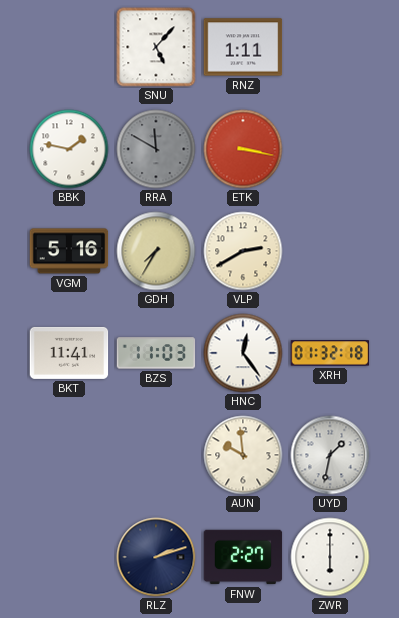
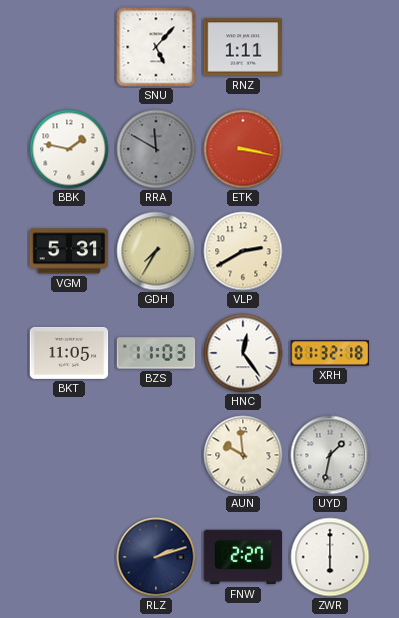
VGM: 5:16 -> 5:31
BKT: 11:41 -> 11:05
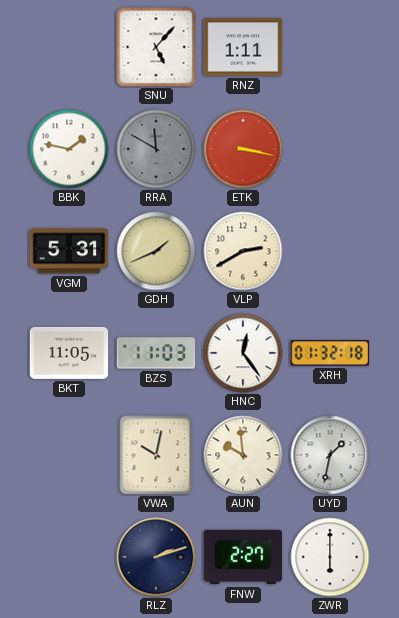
GDH: 7:35 -> 1:41
VWA: none -> 10:02
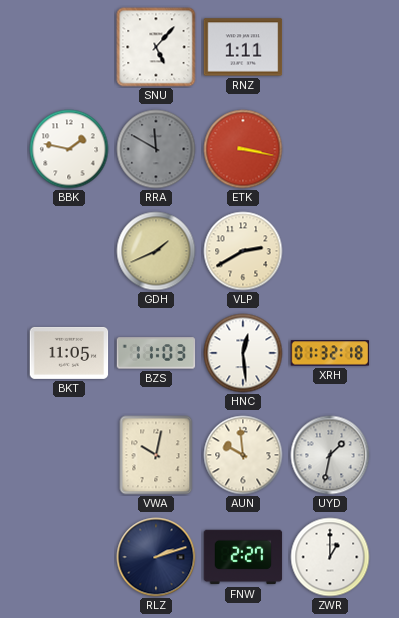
VGM: 5:31 -> none
HNC: 12:24 -> 12:29
ZWR: 6:00 -> 1:00
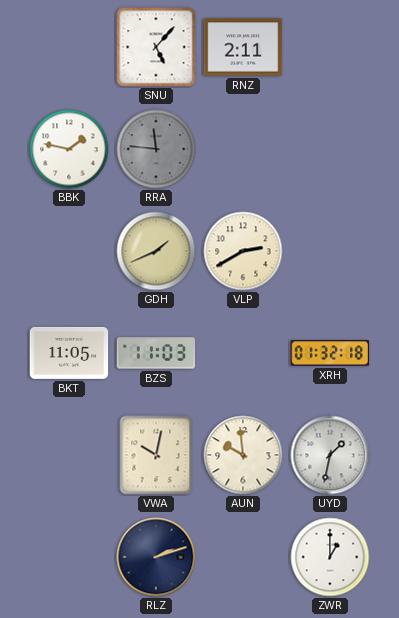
RNZ: 1:11 -> 2:11
RRA: 11:50 -> 11:46
ETK: 3:17 -> none
HNC: 12:29 -> none
FNW: 2:27 -> none
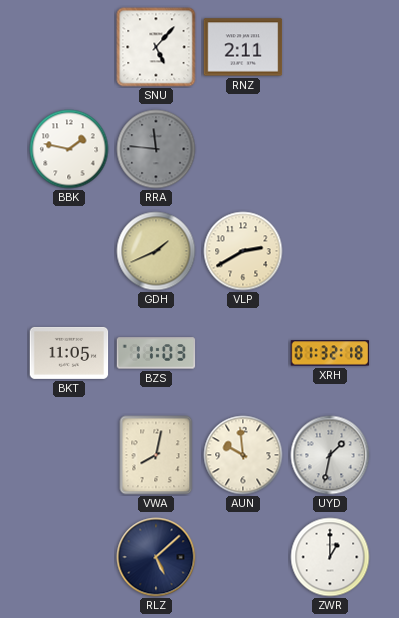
VWA: 10:02 -> 8:02
RLZ: 2:12 -> 5:08
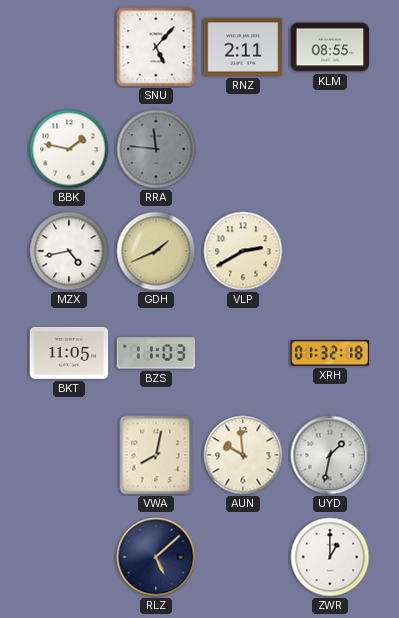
KLM: none -> 08:55
MZX: none -> 4:43
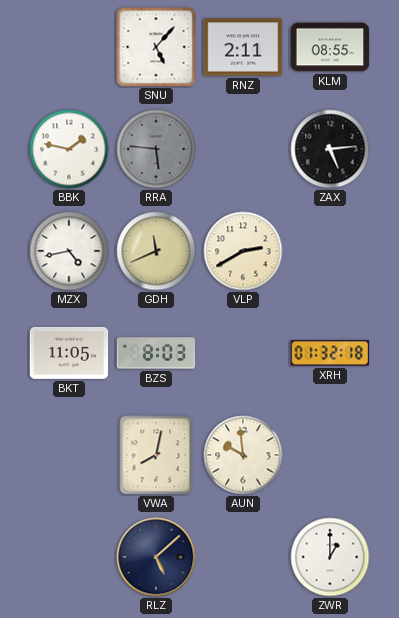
RRA: 11:46 -> 5:46
ZAX: none -> 5:14
GDH: 1:41 -> 11:41
BZS: 11:03 -> 8:03
UYD: 1:32 -> none
